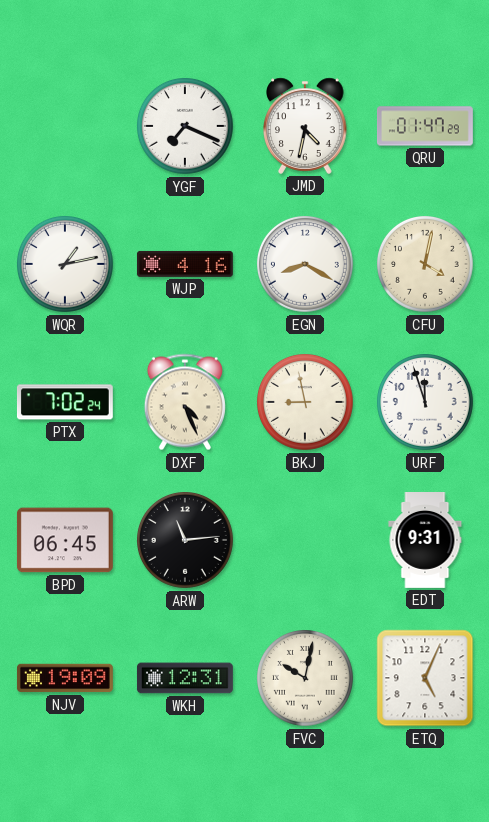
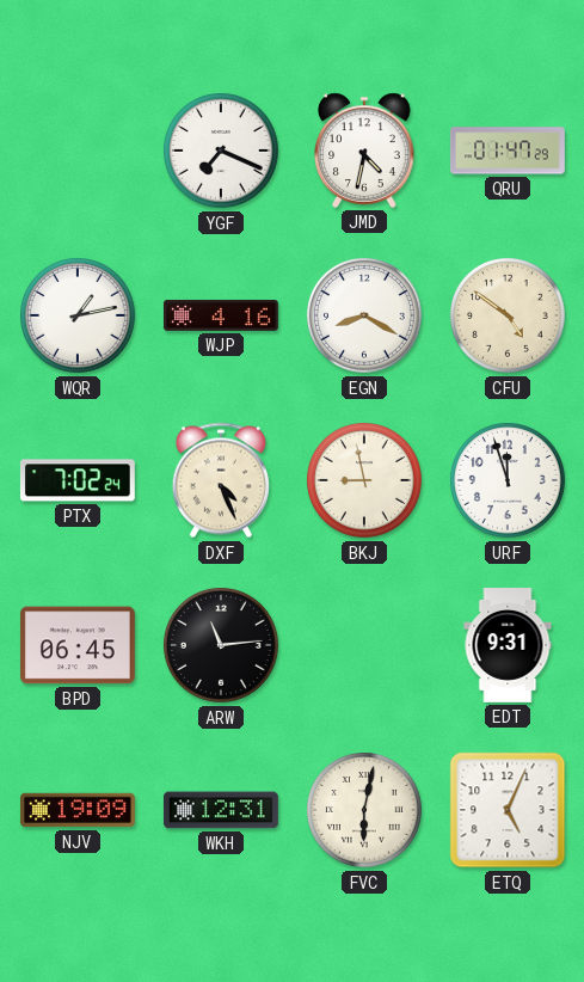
CFU: 4:02 -> 4:51
FVC: 10:02 -> 6:02
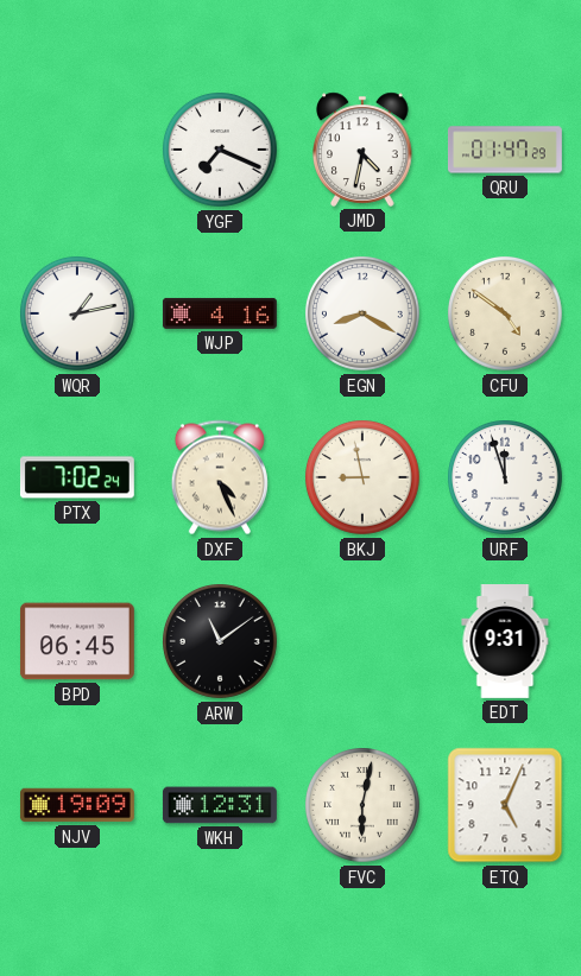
ARW: 11:14 -> 11:09
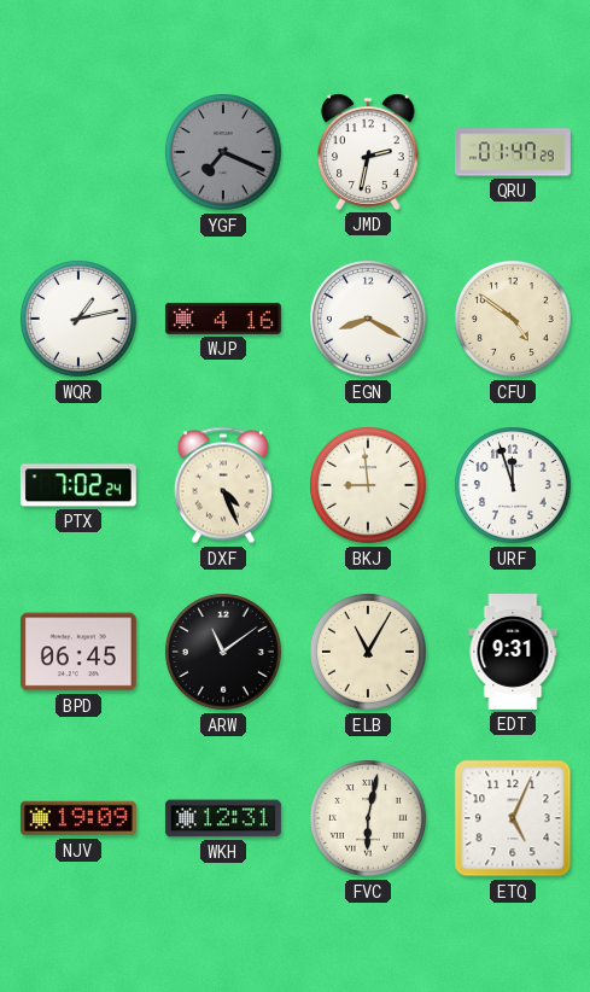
YGF dial: white -> grey
JMD: 4:32 -> 2:32
BKJ: 8:58 -> 8:59
ELB: none -> 11:05
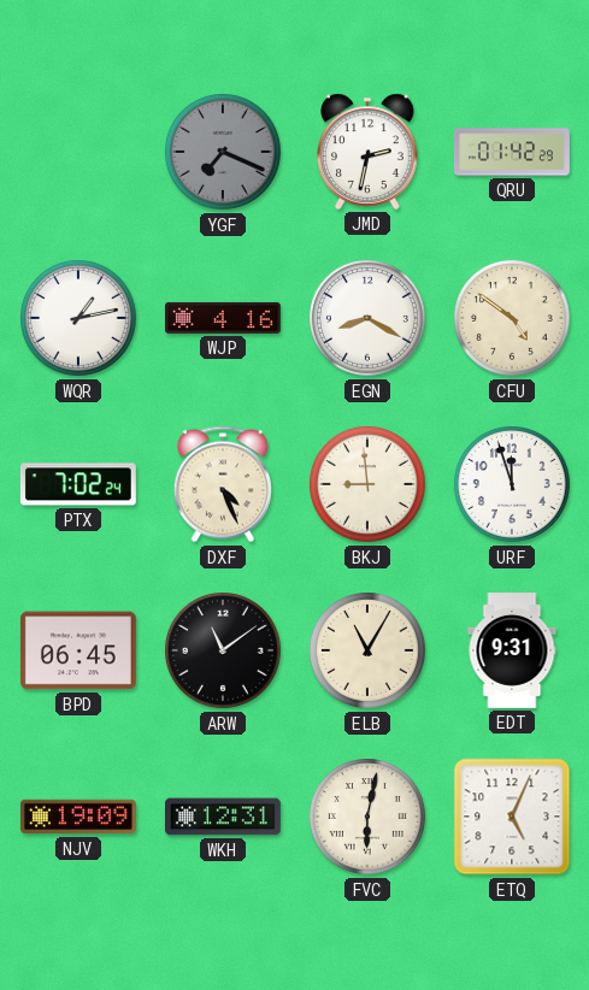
QRU: 01:47 -> 01:42
